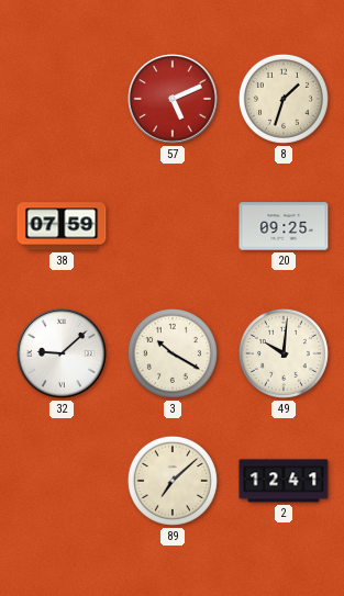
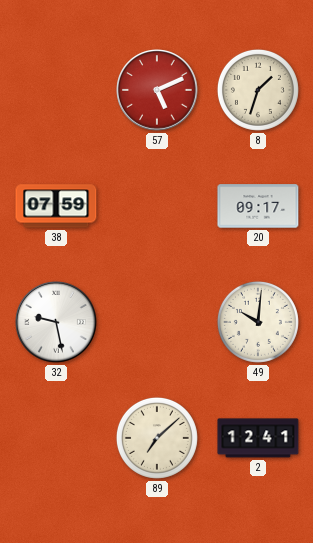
20: 09:25 -> 09:17
32: 9:08 -> 9:28
3: 10:20 -> none
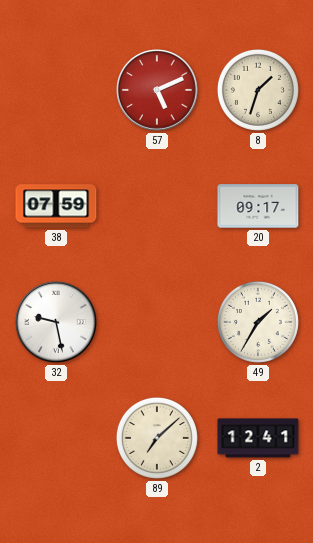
49: 10:01 -> 1:35
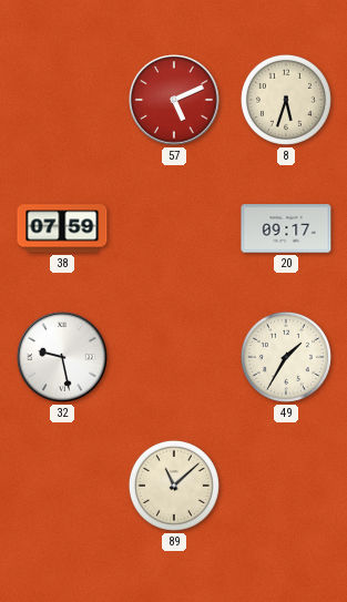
8: 1:33 -> 5:33
89: 7:08 -> 11:08
2: 12:41 -> none
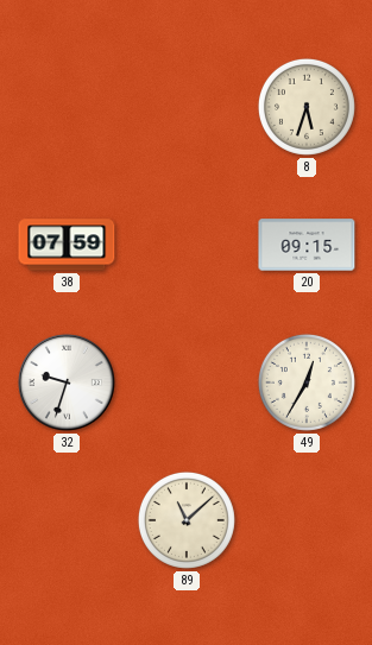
57: 5:11 -> none
20: 09:17 -> 09:15
32: 9:28 -> 9:33
49: 1:35 -> 12:35
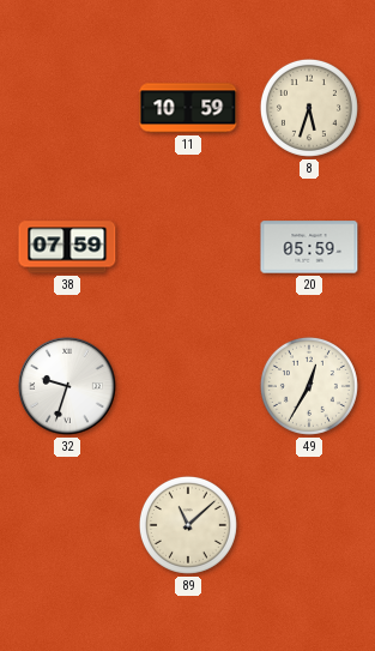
11: none -> 10:59
20: 09:15 -> 05:59
